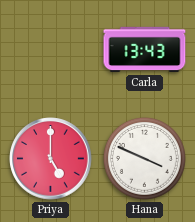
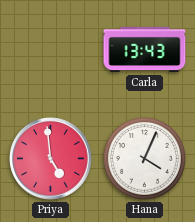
Priya: 5:00 -> 4:59
Hana: 3:49 -> 4:04
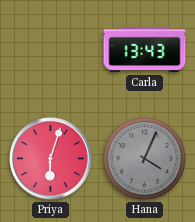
Priya: 4:59 -> 6:03
Hana dial: white -> grey
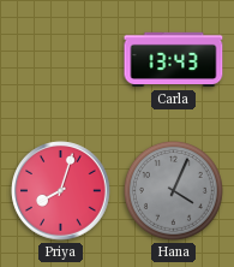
Priya: 6:03 -> 8:03
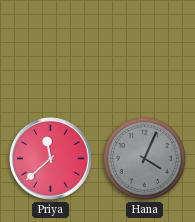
Carla: 13:43 -> none
Priya: 8:03 -> 11:38
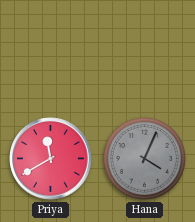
Priya: 11:38 -> 11:40
